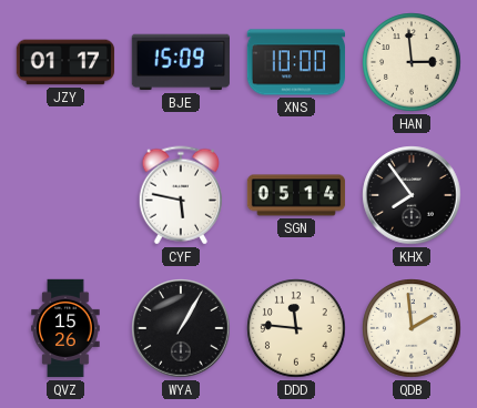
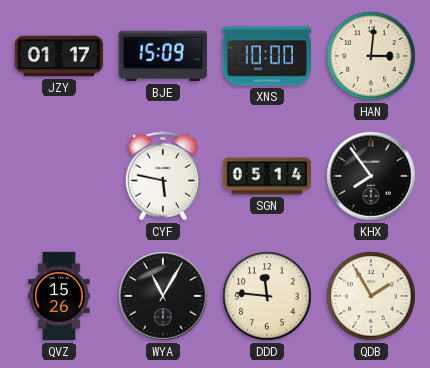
HAN: 2:59 -> 3:01
WYA: 1:05 -> 11:05
QDB: 1:59 -> 1:55
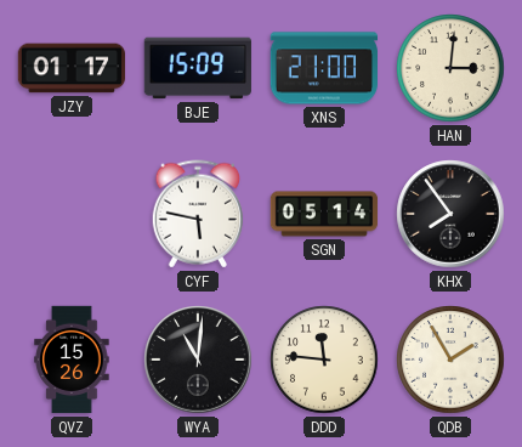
XNS: 10:00 -> 21:00
WYA: 11:05 -> 11:01
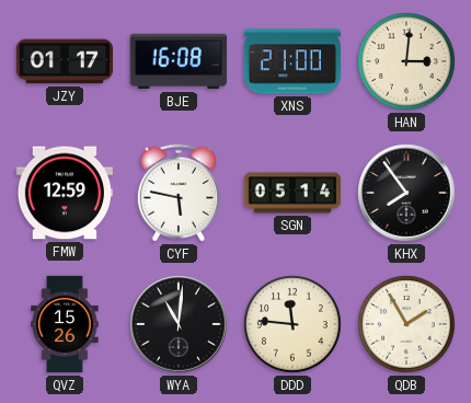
BJE: 15:09 -> 16:08
FMW: none -> 12:59
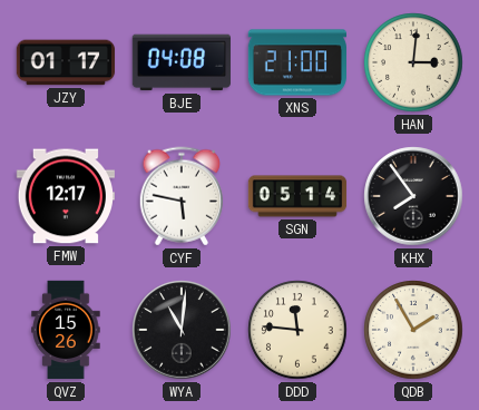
BJE: 16:08 -> 04:08
FMW: 12:59 -> 12:17
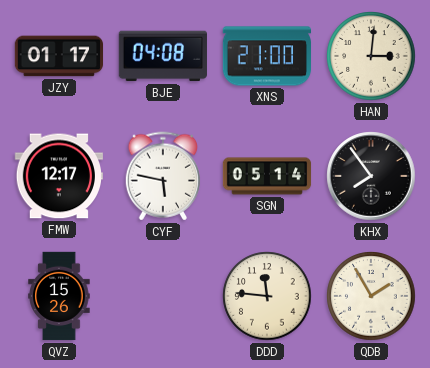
WYA: 11:01 -> none
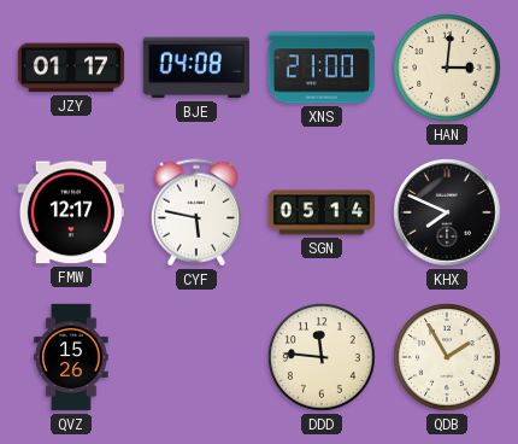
KHX: 7:54 -> 7:49
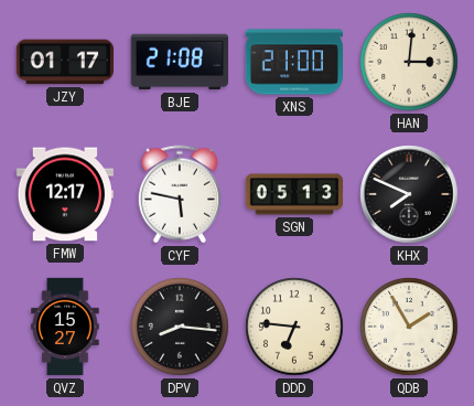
BJE: 04:08 -> 21:08
SGN: 05:14 -> 05:13
QVZ: 15:26 -> 15:27
DPV: none -> 8:16
DDD: 11:46 -> 6:46
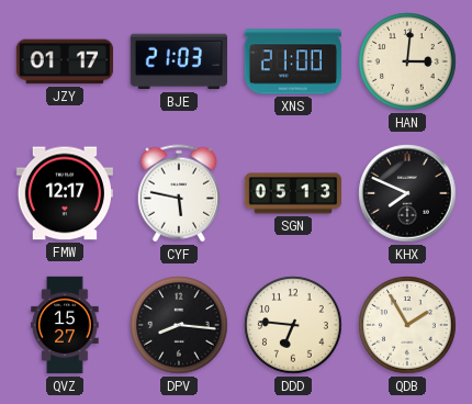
BJE: 21:08 -> 21:03
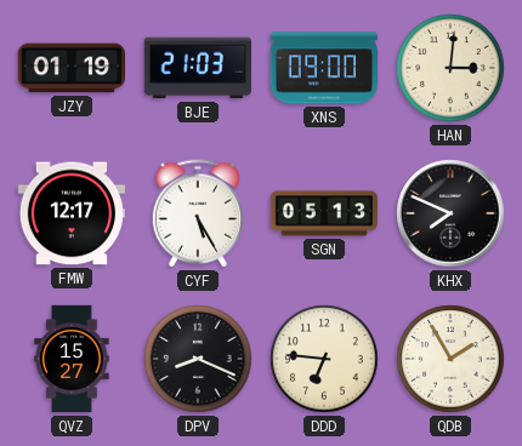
JZY: 01:17 -> 01:19
XNS: 21:00 -> 09:00
CYF: 5:47 -> 5:25
DPV: 8:16 -> 8:19
